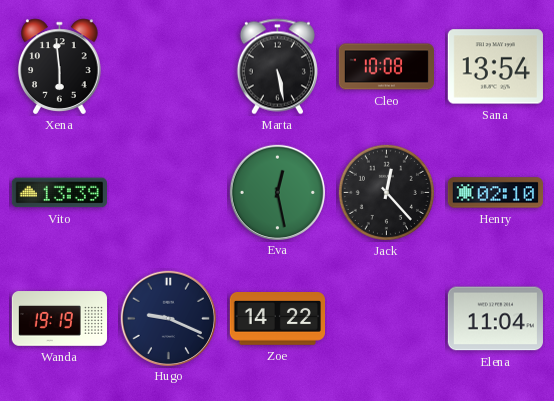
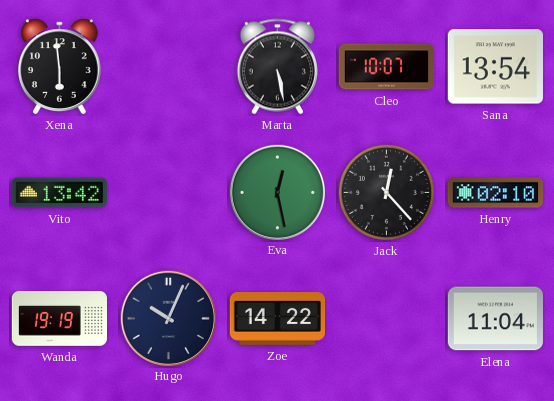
Cleo: 10:08 -> 10:07
Vito: 13:39 -> 13:42
Hugo: 9:19 -> 10:04
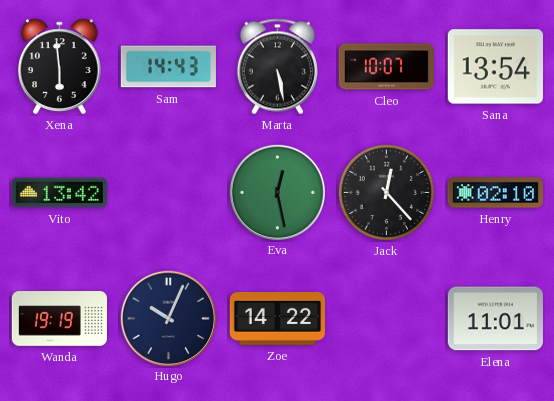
Sam: none -> 14:43
Elena: 11:04 -> 11:01
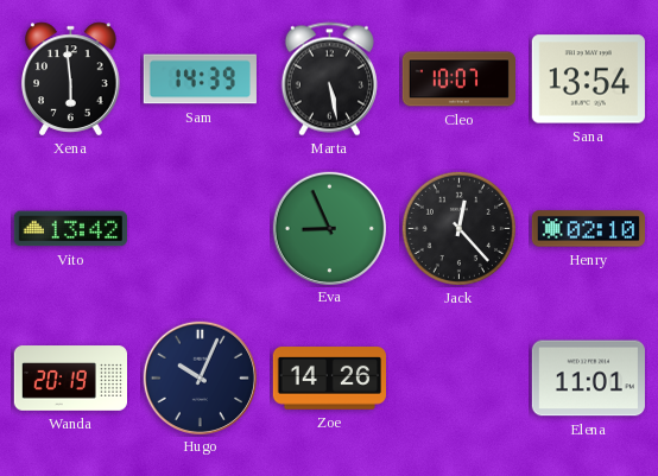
Sam: 14:43 -> 14:39
Eva: 12:28 -> 8:56
Wanda: 19:19 -> 20:19
Zoe: 14:22 -> 14:26
